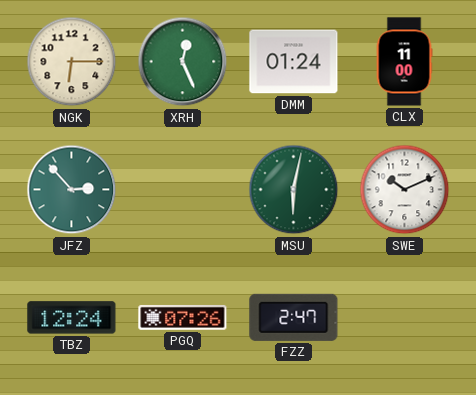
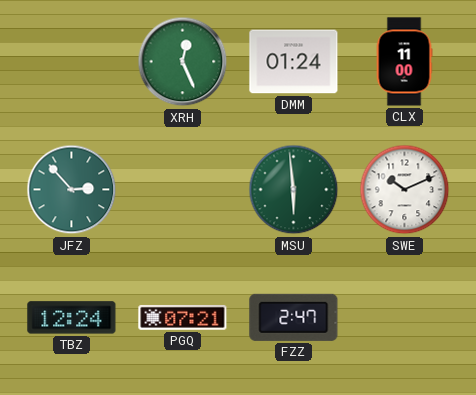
NGK: 6:15 -> none
MSU: 6:02 -> 5:59
PGQ: 07:26 -> 07:21
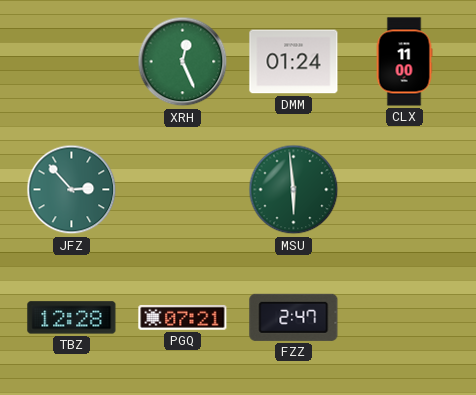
SWE: 10:11 -> none
TBZ: 12:24 -> 12:28
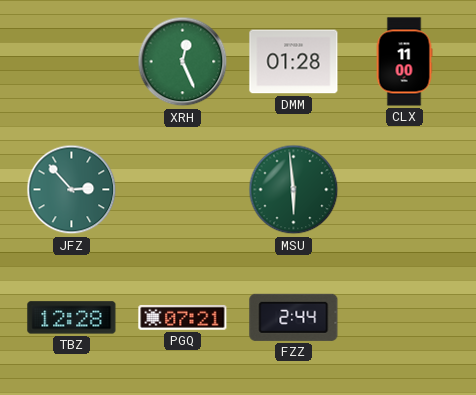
DMM: 01:24 -> 01:28
FZZ: 2:47 -> 2:44
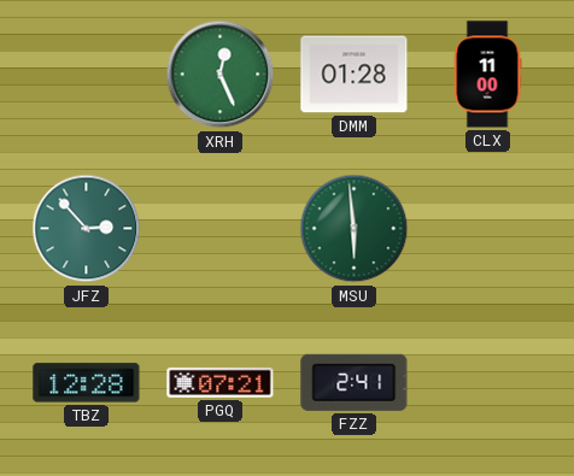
FZZ: 2:44 -> 2:41
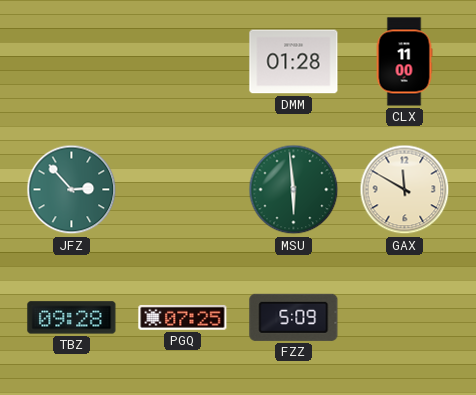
XRH: 12:26 -> none
GAX: none -> 11:50
TBZ: 12:28 -> 09:28
PGQ: 07:21 -> 07:25
FZZ: 2:41 -> 5:09
